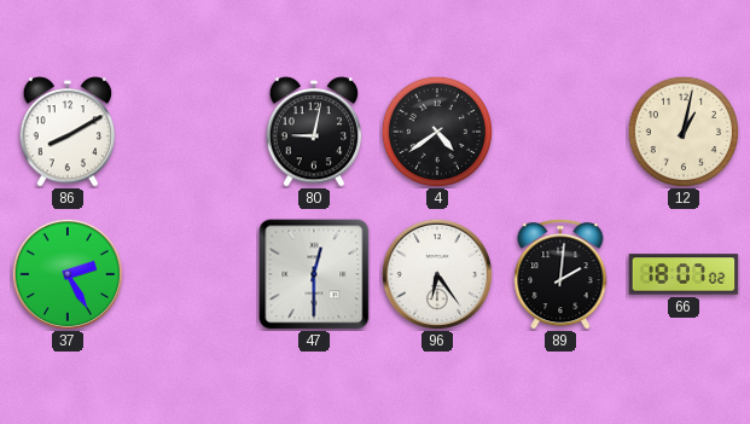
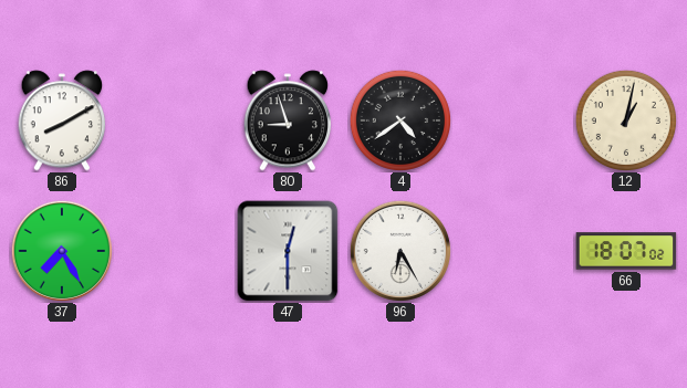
80: 9:02 -> 8:57
37: 2:25 -> 7:25
96: 6:24 -> 6:25
89: 2:01 -> none
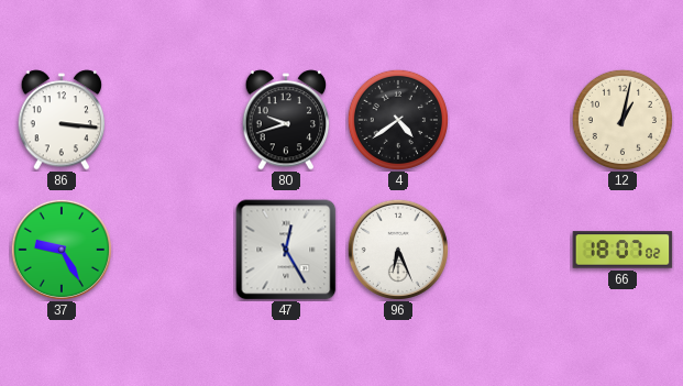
86: 8:10 -> 3:16
80: 8:57 -> 9:42
37: 7:25 -> 9:25
47: 12:30 -> 12:25
96: 6:25 -> 6:26
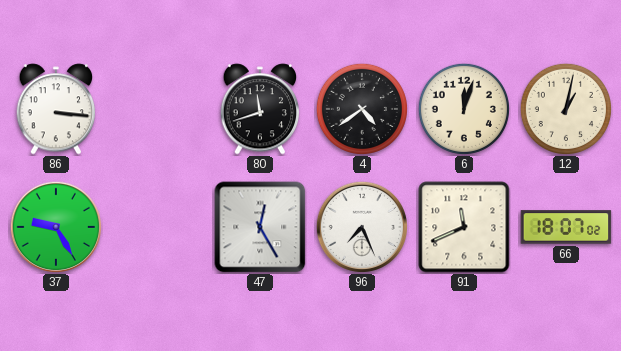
80: 9:42 -> 11:42
6: none -> 12:03
96: 6:26 -> 7:26
91: none -> 11:41
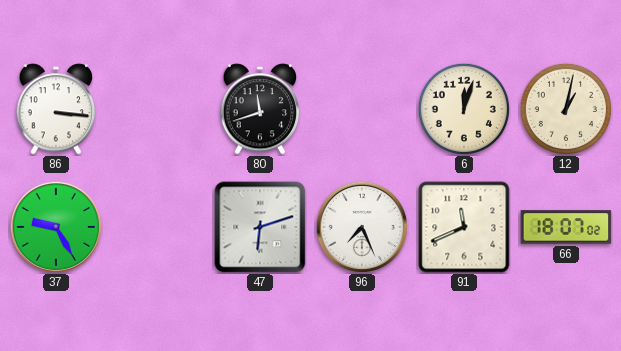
4: 4:39 -> none
47: 12:25 -> 6:12
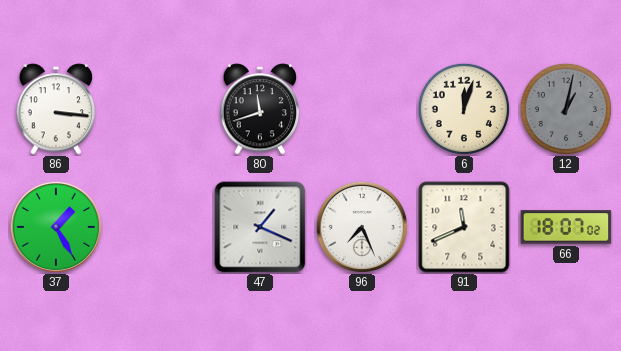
12 dial: cream -> grey
37: 9:25 -> 1:25
47: 6:12 -> 1:19
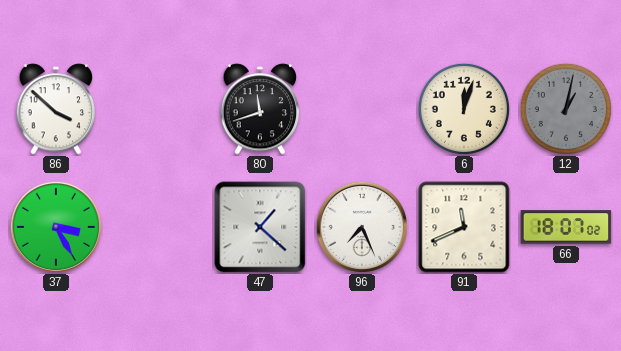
86: 3:16 -> 3:52
37: 1:25 -> 3:25
47: 1:19 -> 1:22
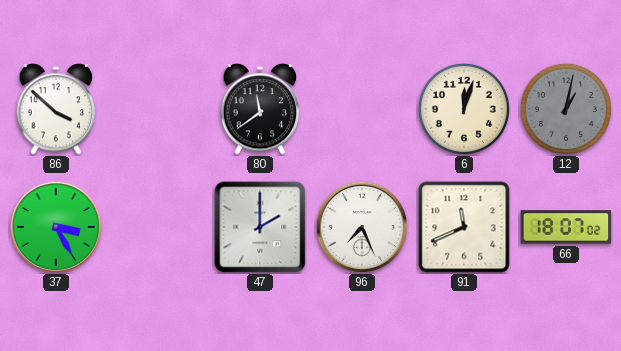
80: 11:42 -> 11:39
47: 1:22 -> 2:00
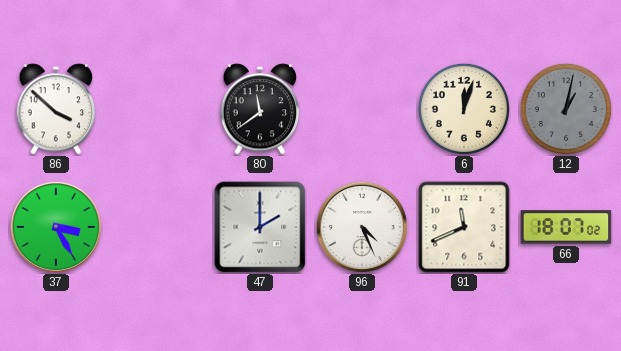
96: 7:26 -> 4:26
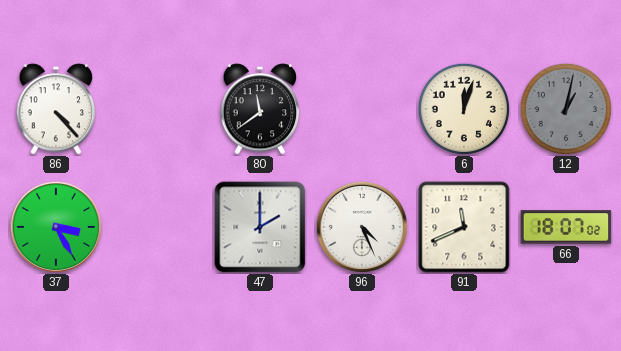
86: 3:52 -> 4:23
